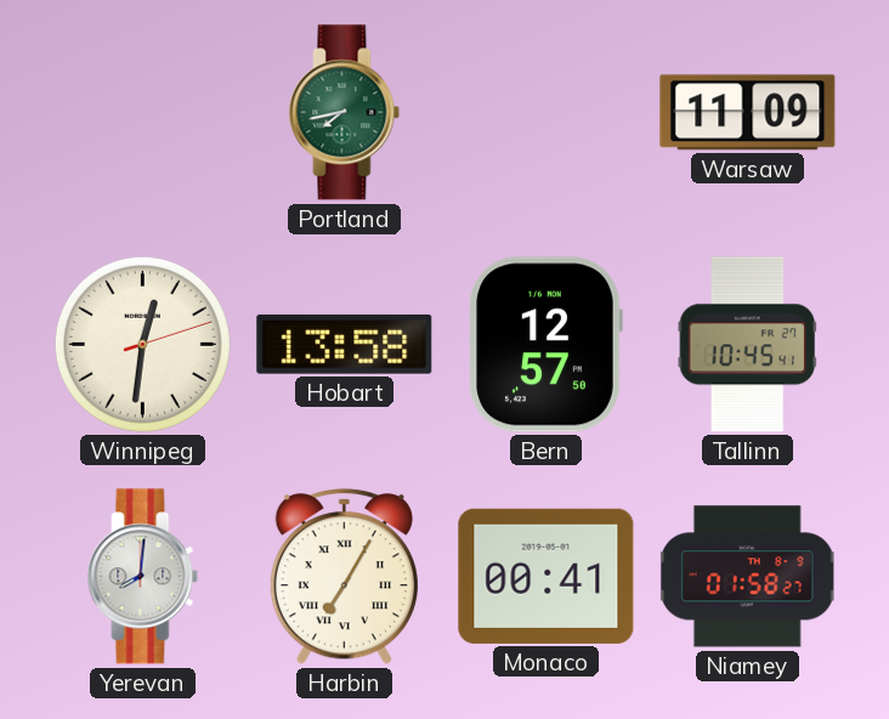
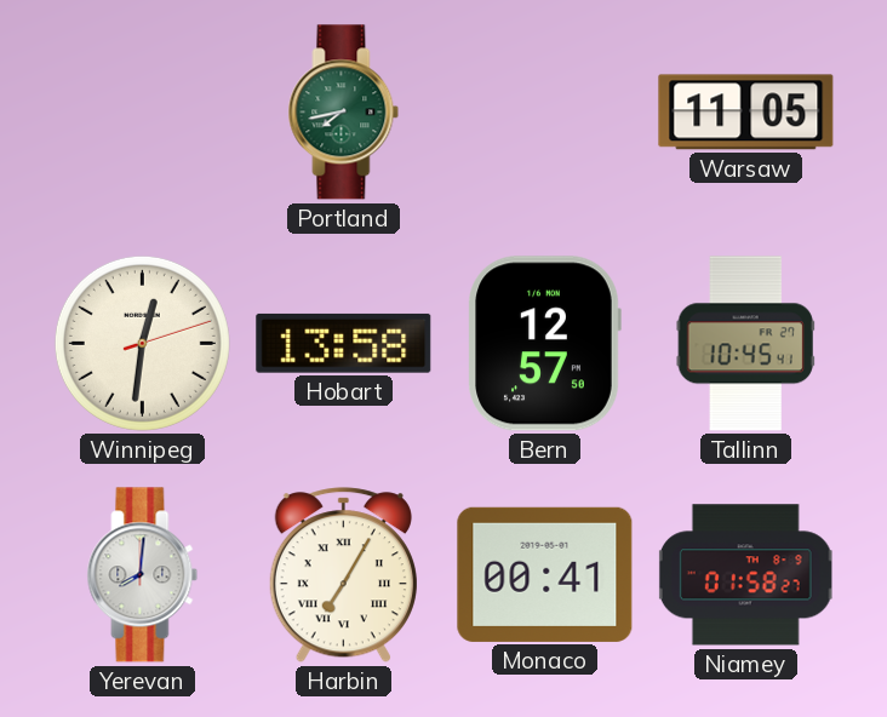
Warsaw: 11:09 -> 11:05
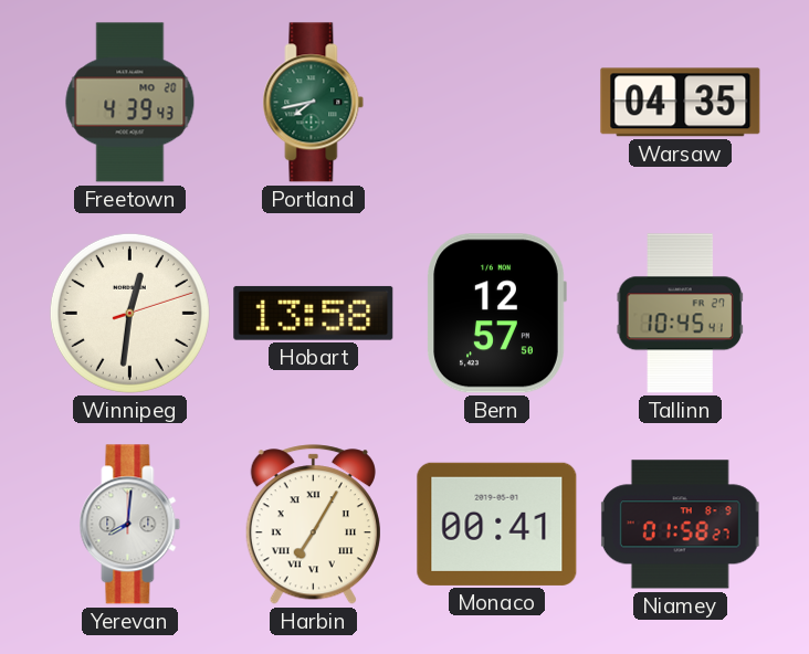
Freetown: none -> 4:39
Warsaw: 11:05 -> 04:35
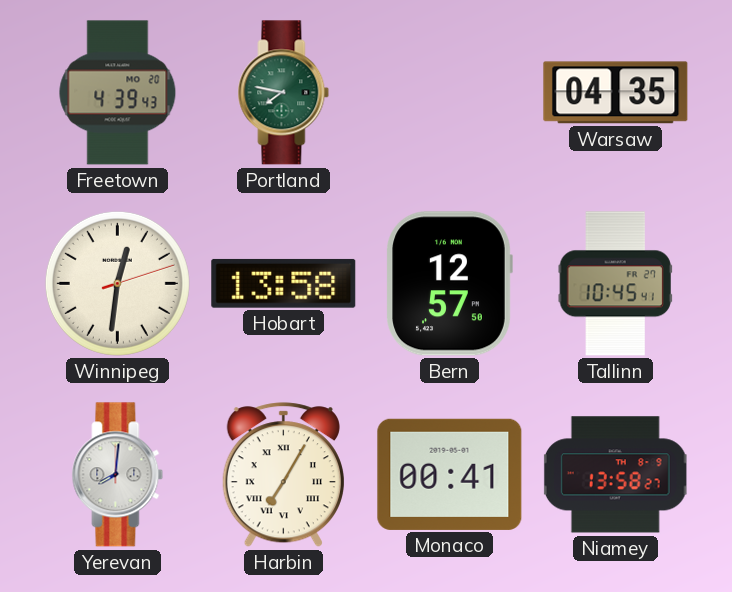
Portland: 7:43 -> 7:47
Niamey: 01:58 -> 13:58
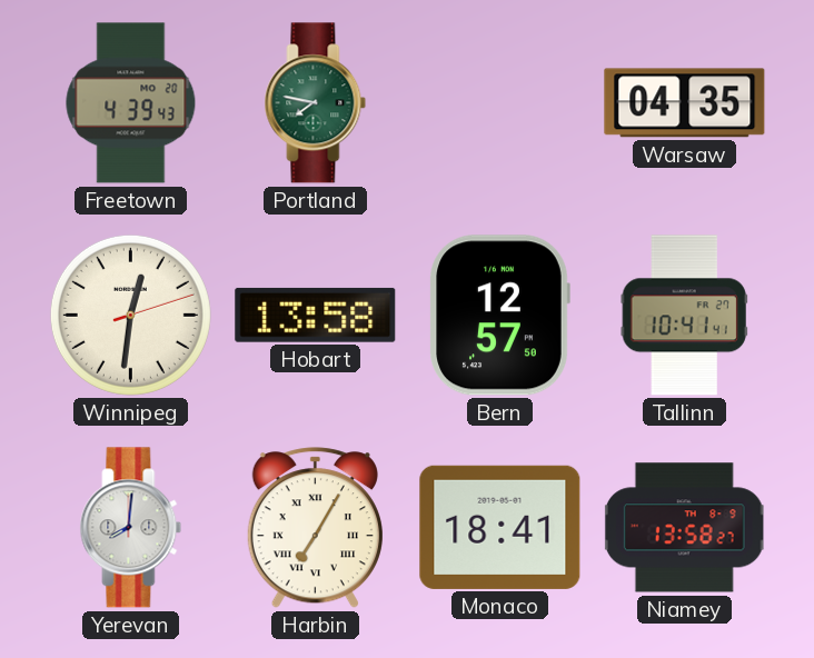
Tallinn: 10:45 -> 10:41
Monaco: 00:41 -> 18:41
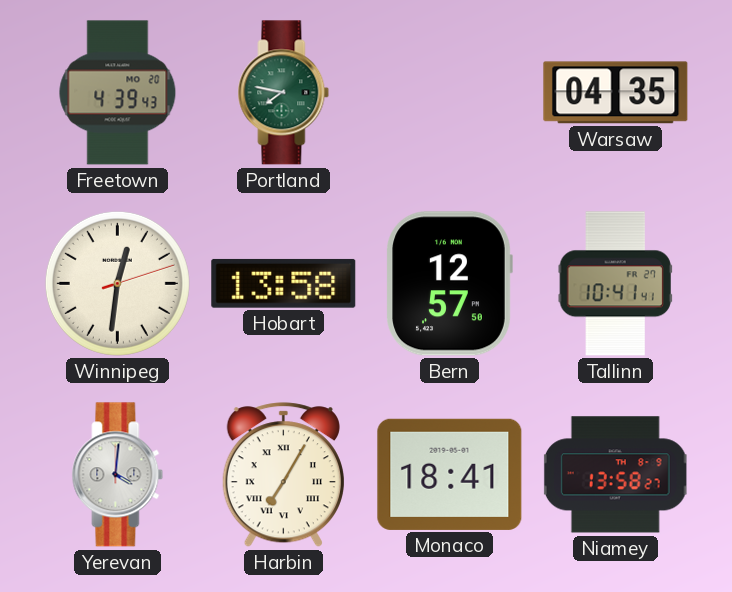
Yerevan: 8:01 -> 4:01
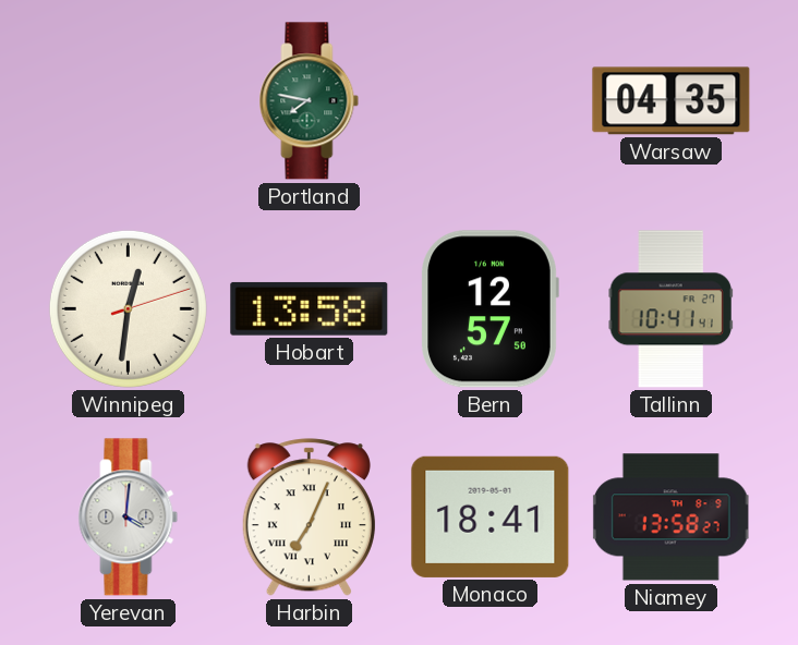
Freetown: 4:39 -> none
Harbin: 7:05 -> 7:04
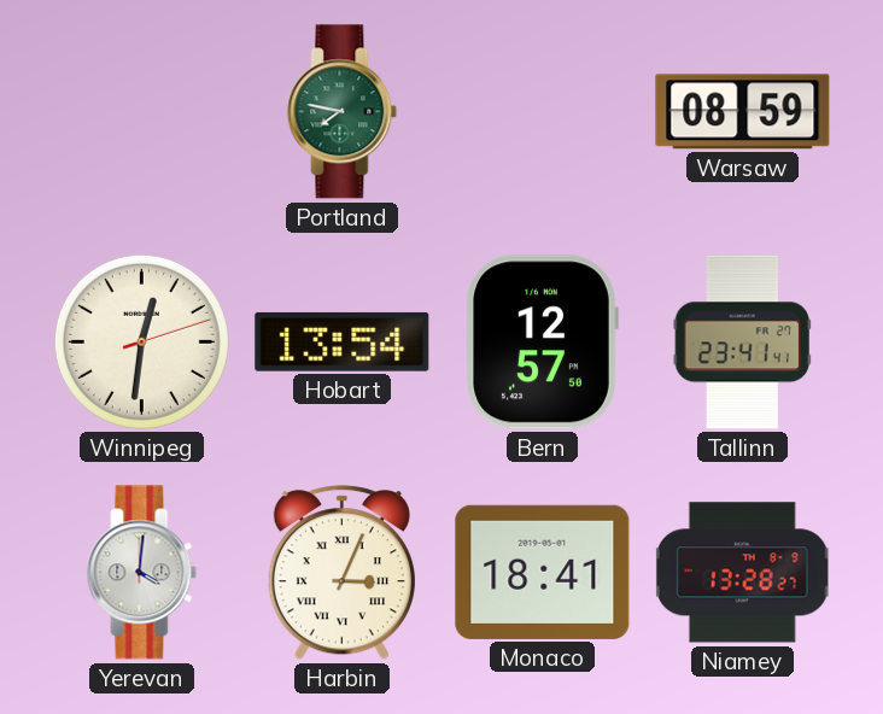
Warsaw: 04:35 -> 08:59
Hobart: 13:58 -> 13:54
Tallinn: 10:41 -> 23:41
Harbin: 7:04 -> 3:04
Niamey: 13:58 -> 13:28
